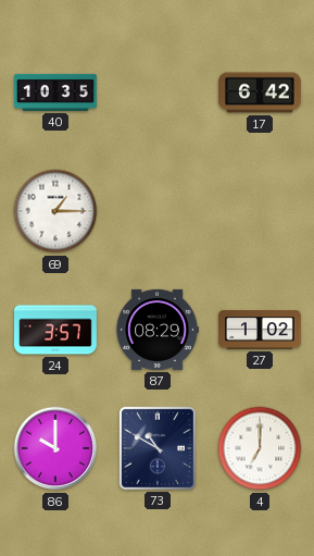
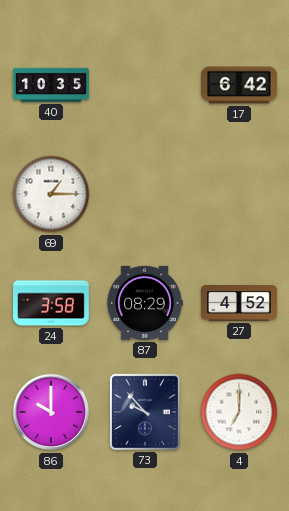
24: 3:57 -> 3:58
27: 1:02 -> 4:52
73: 10:50 -> 9:53
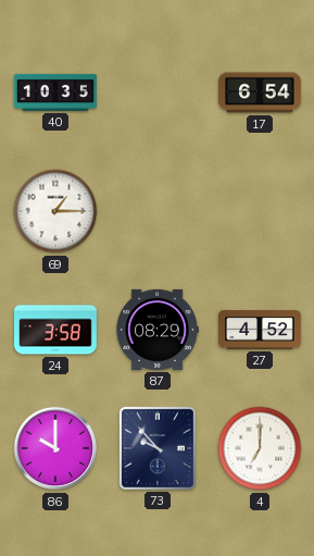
17: 6:42 -> 6:54
